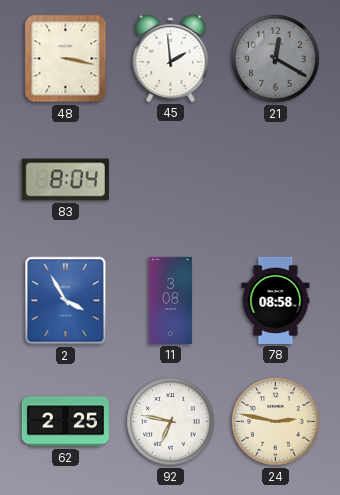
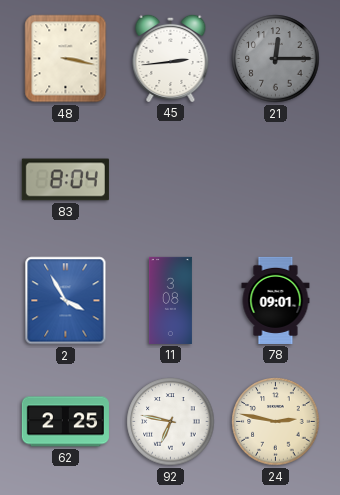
45: 1:59 -> 2:44
21: 12:20 -> 12:15
78: 08:58 -> 09:01
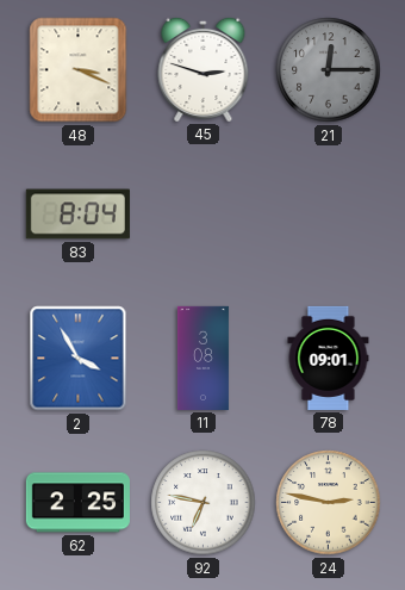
48: 3:17 -> 3:19
45: 2:44 -> 2:48
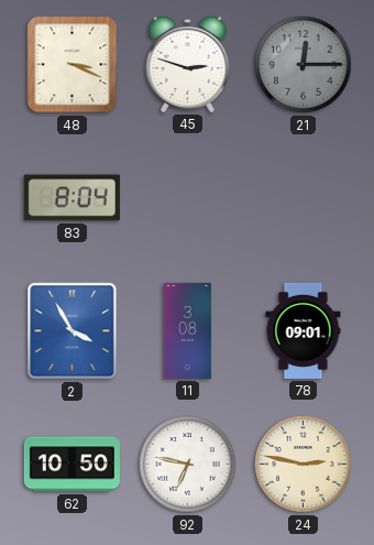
62: 2:25 -> 10:50
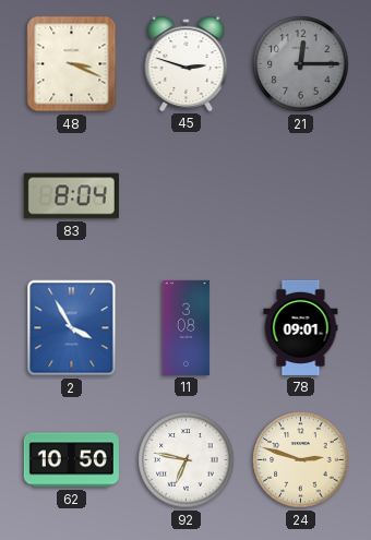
24: 2:47 -> 2:48
